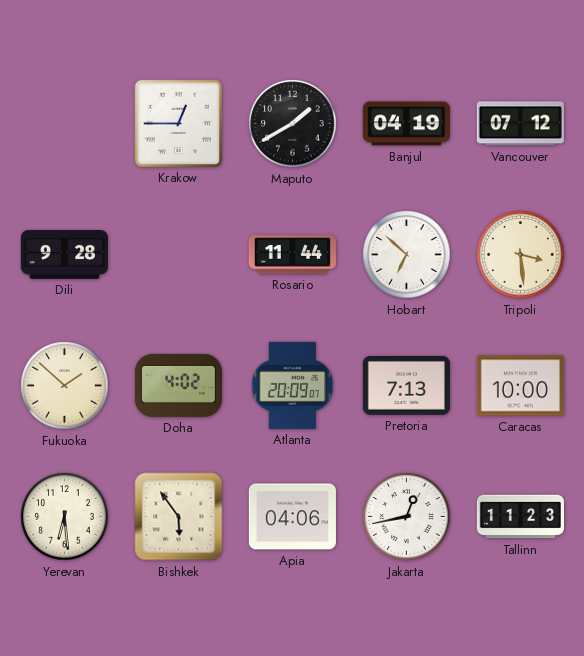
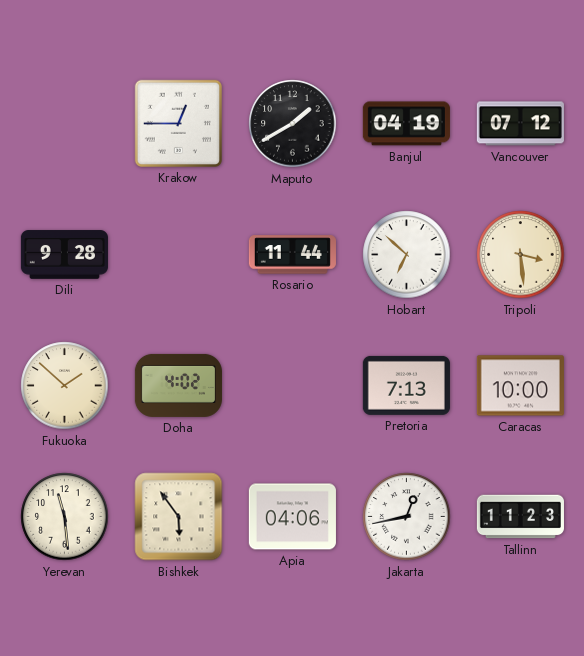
Atlanta: 20:09 -> none
Yerevan: 6:29 -> 11:29
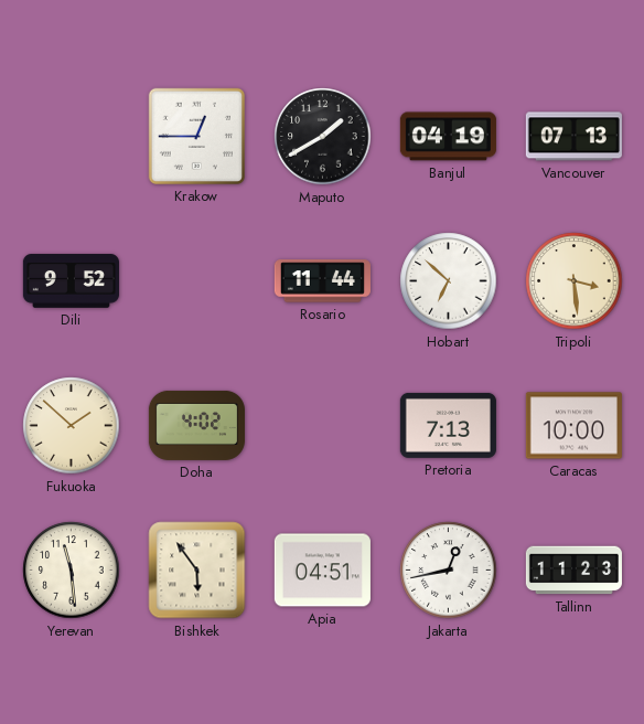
Vancouver: 07:12 -> 07:13
Dili: 9:28 -> 9:52
Apia: 04:06 -> 04:51
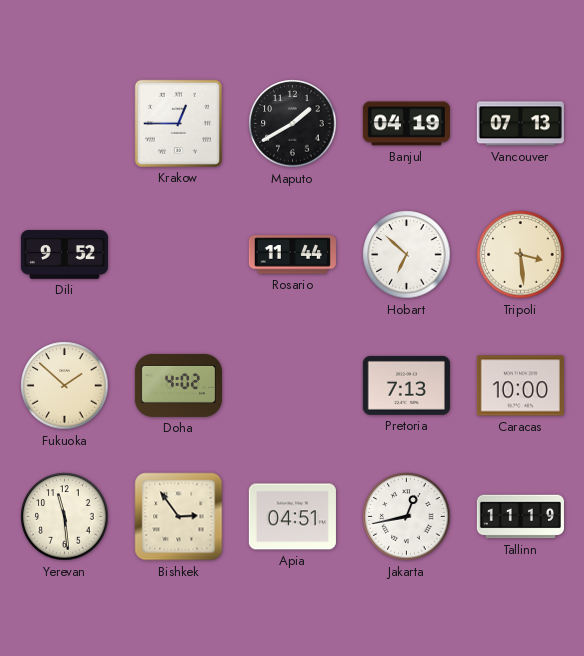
Bishkek: 5:54 -> 2:54
Tallinn: 11:23 -> 11:19
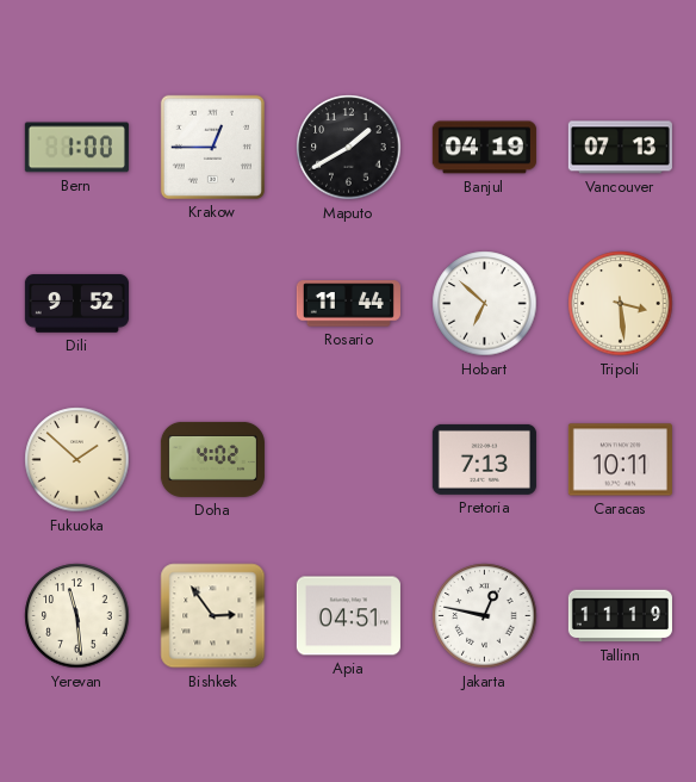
Bern: none -> 1:00
Caracas: 10:00 -> 10:11
Jakarta: 12:43 -> 12:47
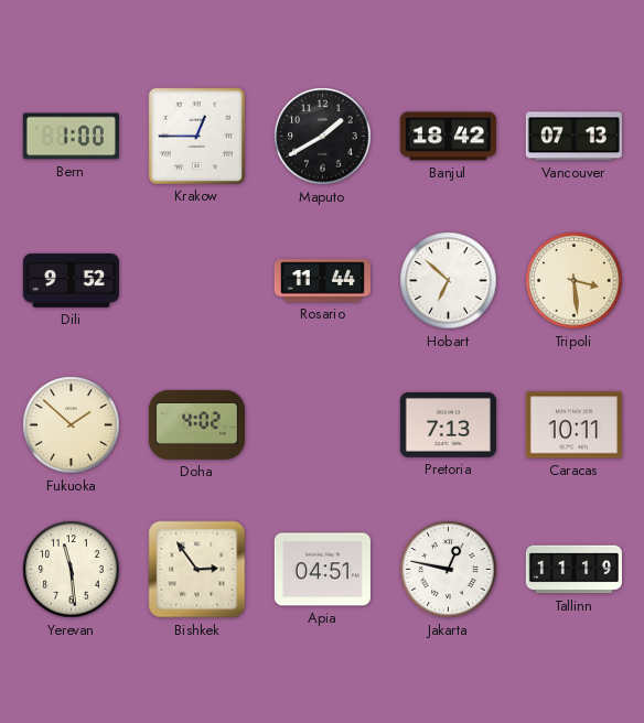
Banjul: 04:19 -> 18:42
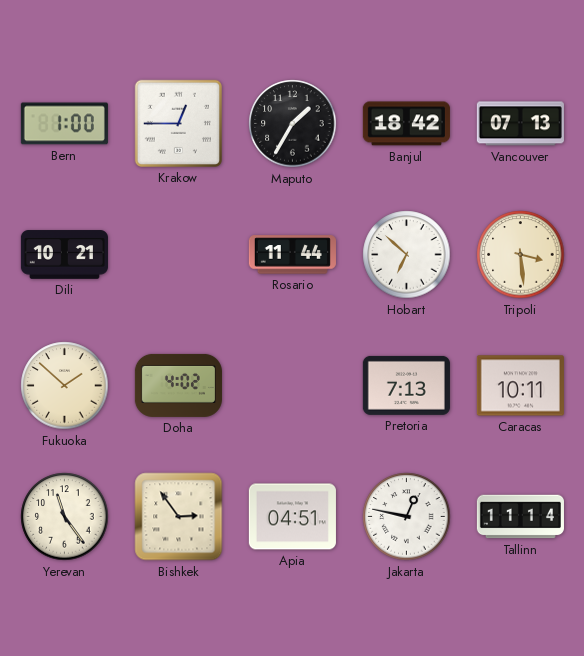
Maputo: 1:40 -> 1:35
Dili: 9:52 -> 10:21
Yerevan: 11:29 -> 11:24
Tallinn: 11:19 -> 11:14
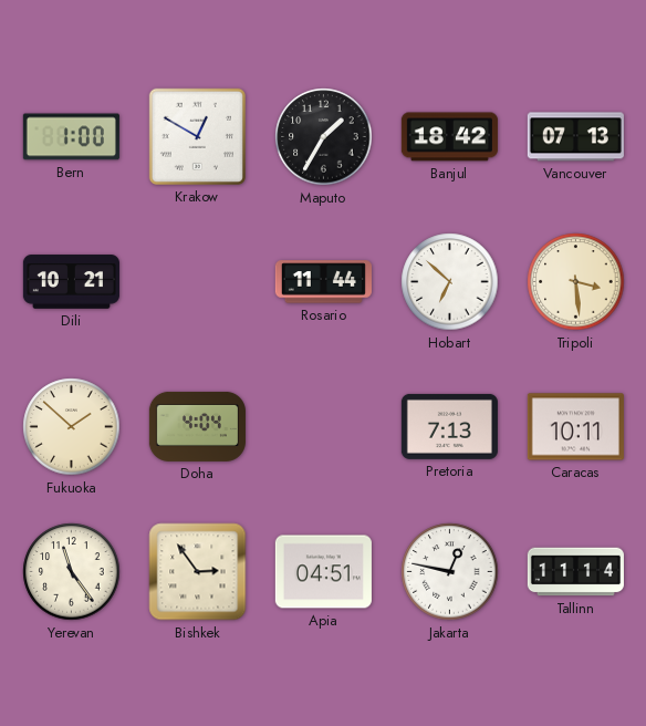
Krakow: 12:45 -> 12:50
Doha: 4:02 -> 4:04
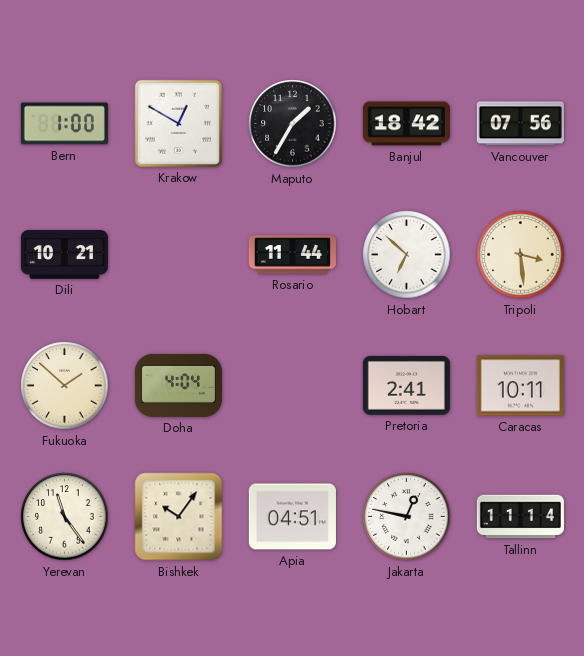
Vancouver: 07:13 -> 07:56
Pretoria: 7:13 -> 2:41
Bishkek: 2:54 -> 10:06
